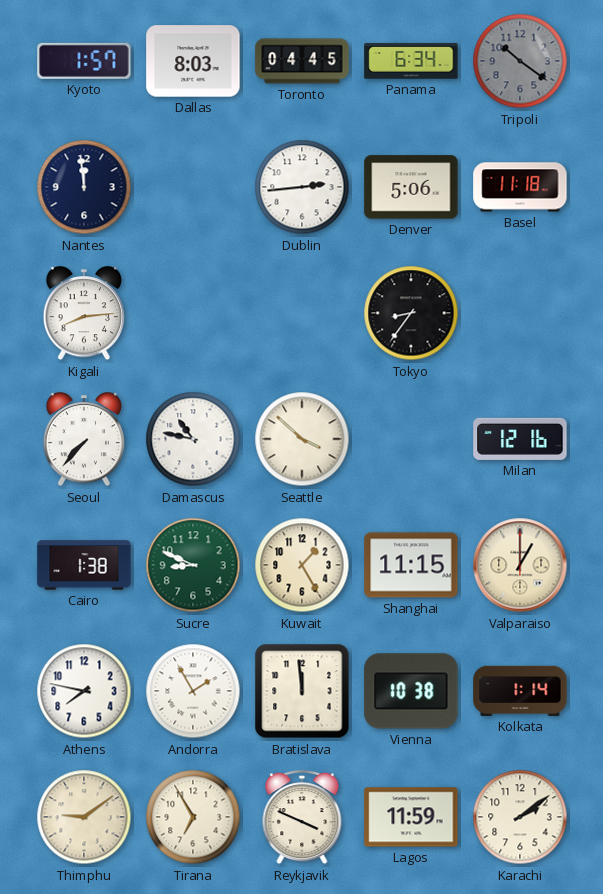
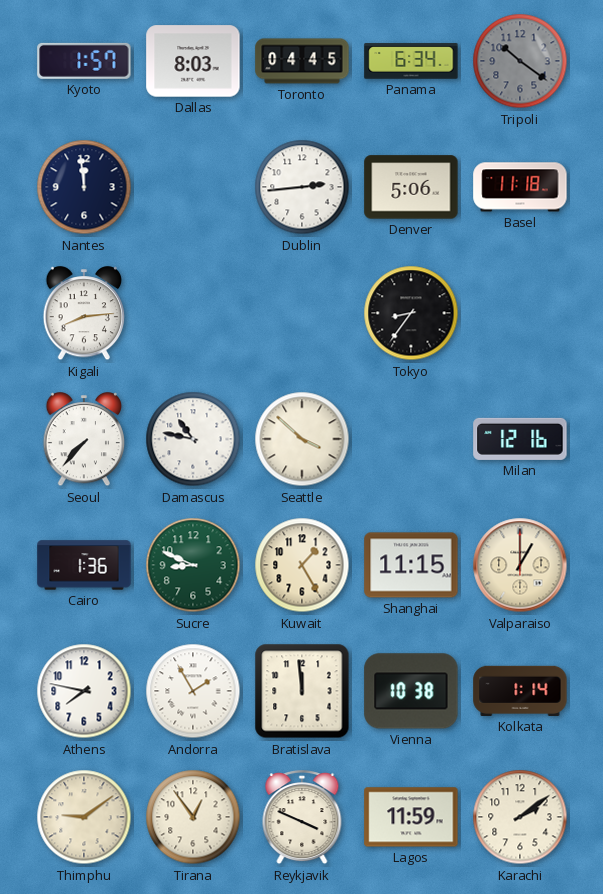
Cairo: 1:38 -> 1:36
Tirana: 6:55 -> 12:54
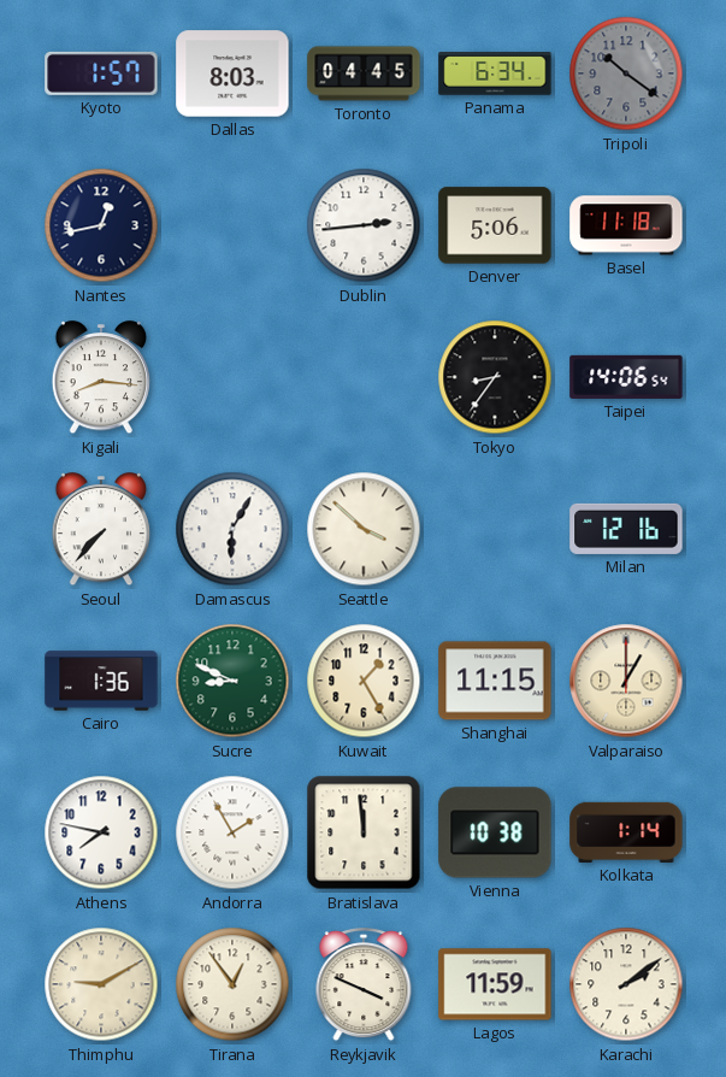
Nantes: 11:59 -> 12:43
Kigali: 8:14 -> 8:16
Taipei: none -> 14:06
Damascus: 10:47 -> 6:05
Thimphu: 9:09 -> 9:10
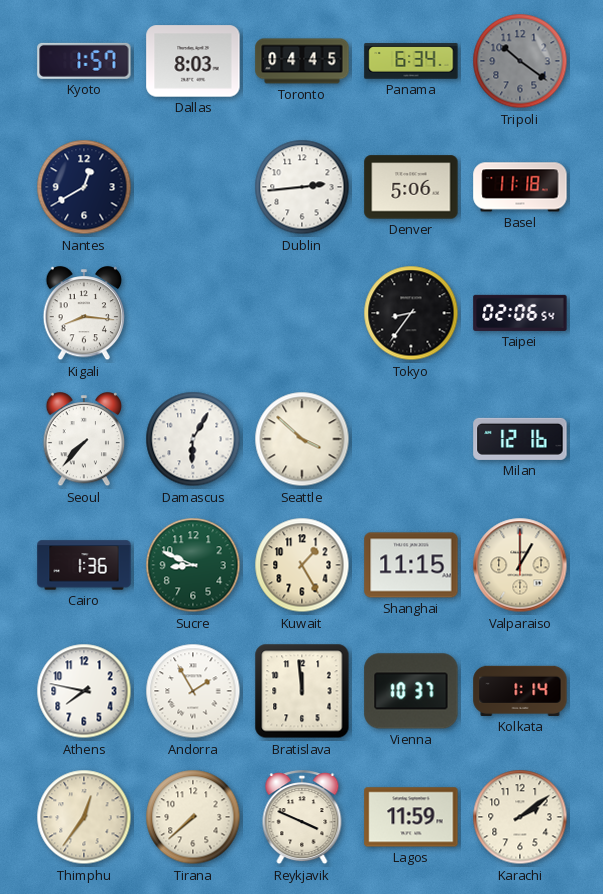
Nantes: 12:43 -> 12:40
Taipei: 14:06 -> 02:06
Vienna: 10:38 -> 10:37
Thimphu: 9:10 -> 12:36
Tirana: 12:54 -> 7:38
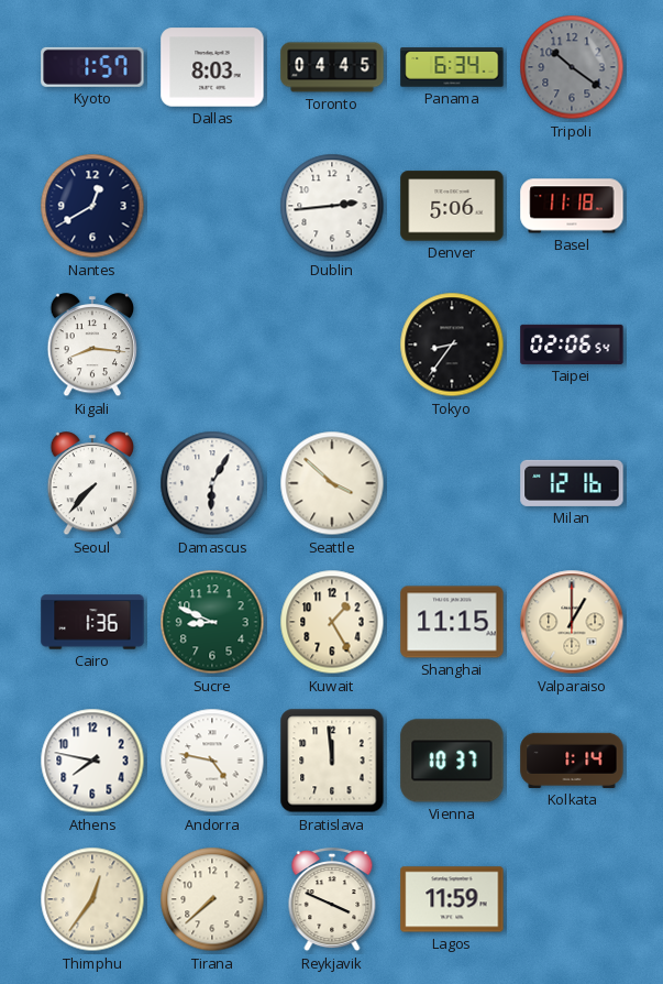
Andorra: 1:55 -> 4:47
Karachi: 2:09 -> none
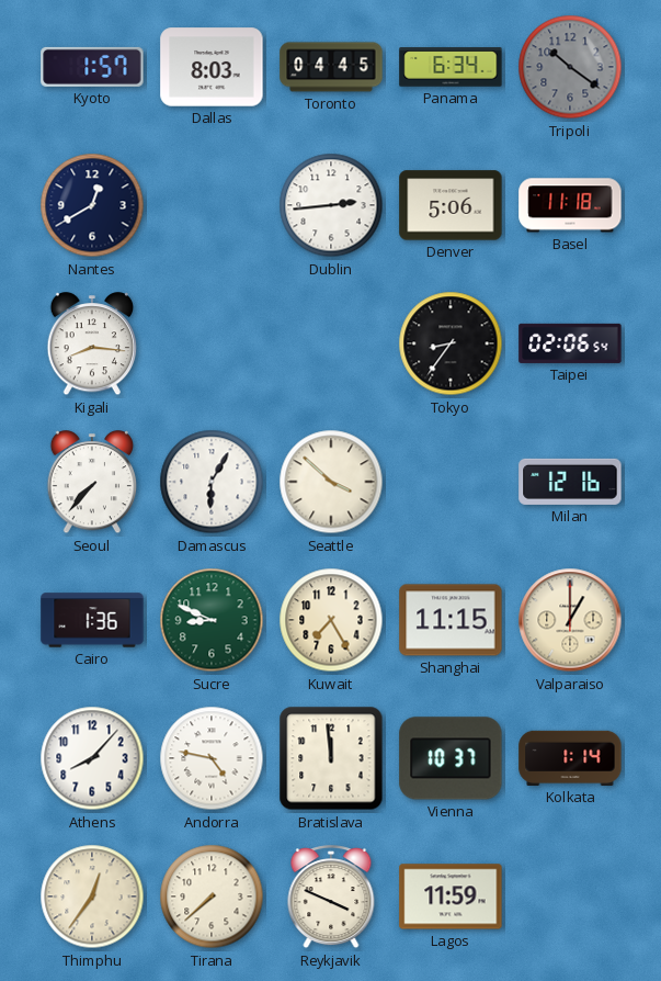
Kuwait: 1:25 -> 7:25
Athens: 7:47 -> 8:07
